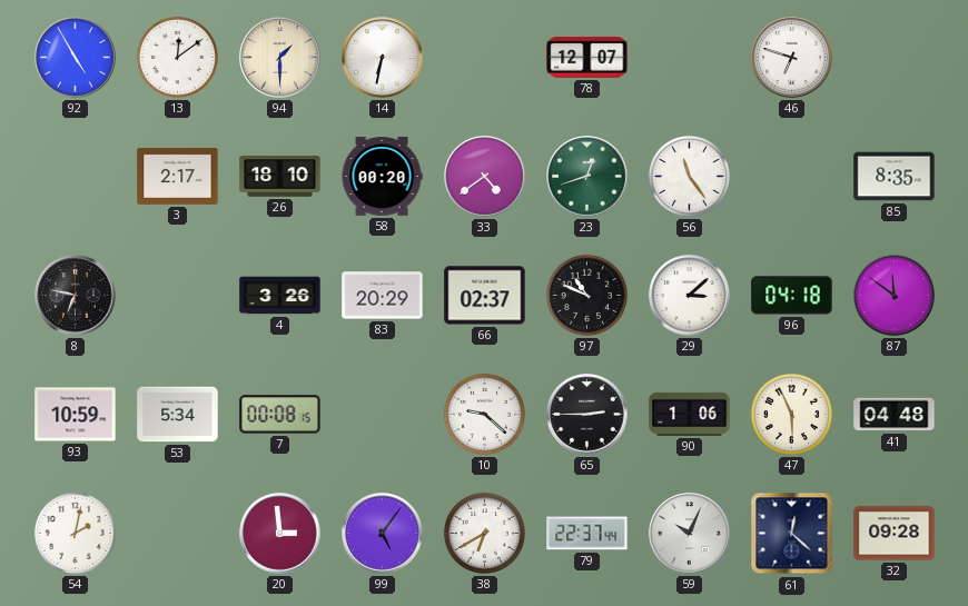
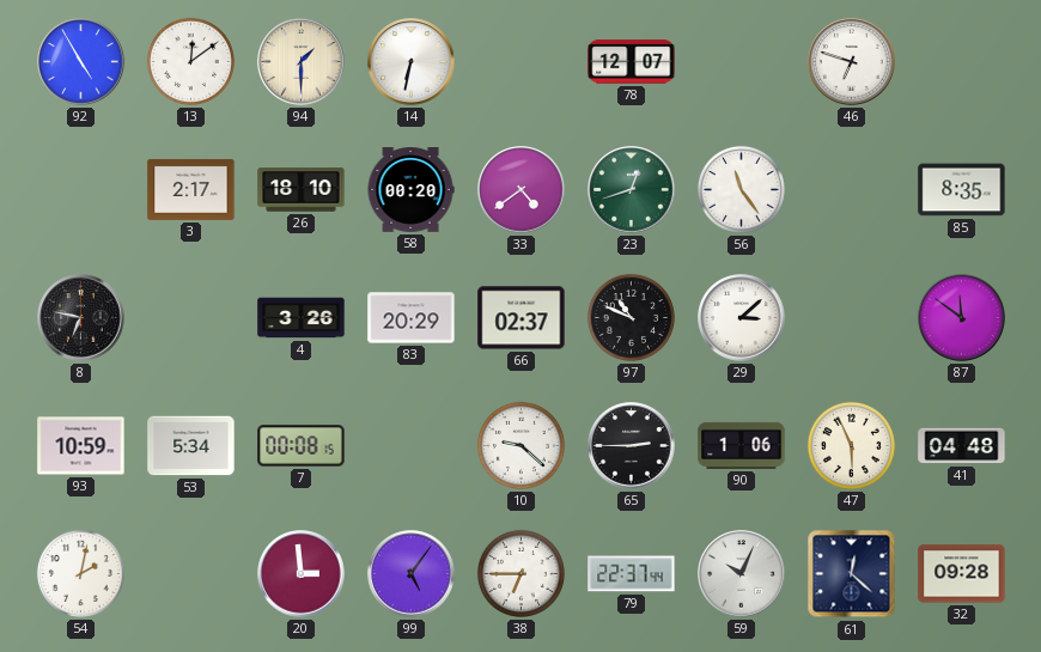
96: 04:18 -> none
38: 6:40 -> 6:45
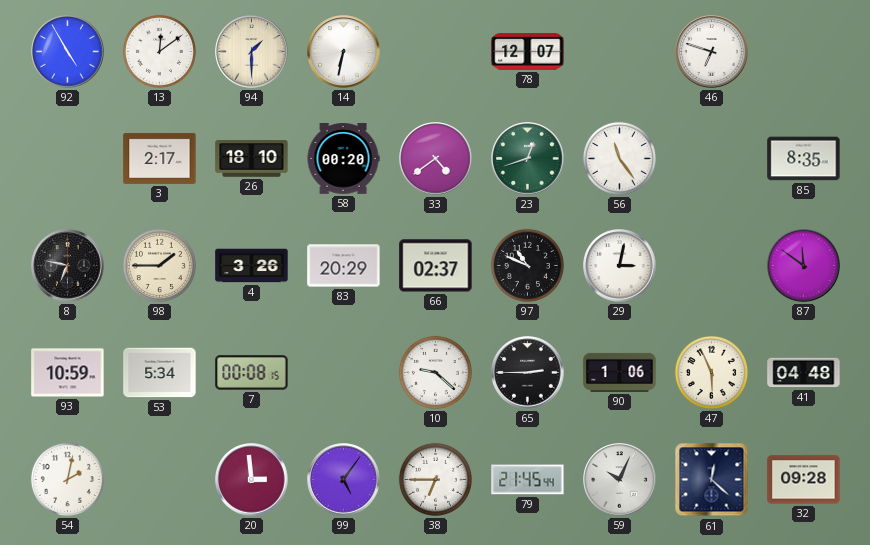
98: none -> 1:45
29: 3:08 -> 3:02
79: 22:37 -> 21:45
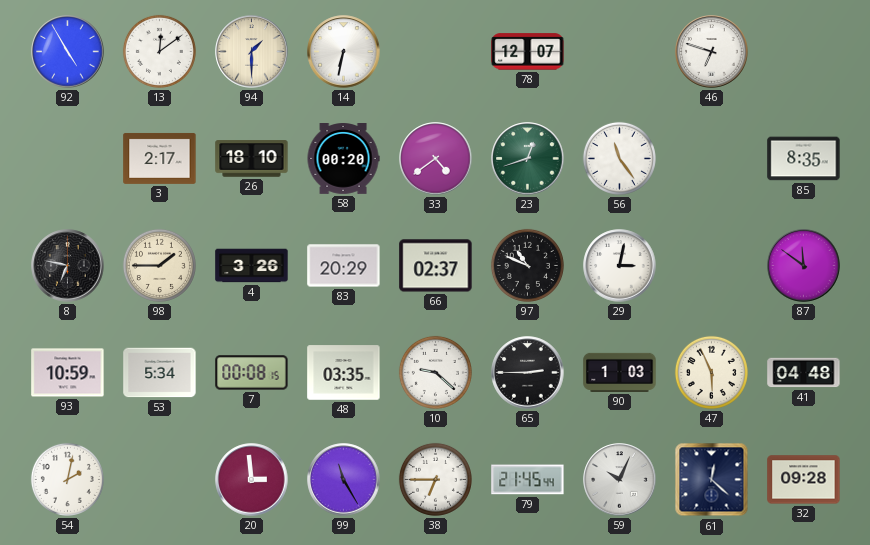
48: none -> 03:35
90: 1:06 -> 1:03
99: 5:06 -> 11:25
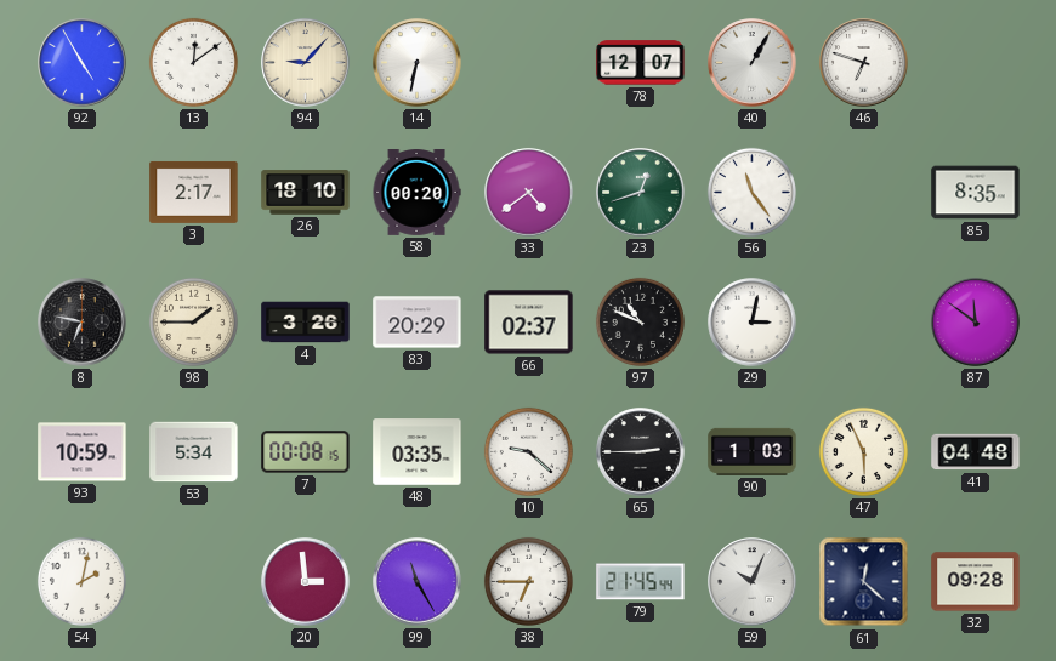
94: 1:30 -> 9:07
40: none -> 1:05
